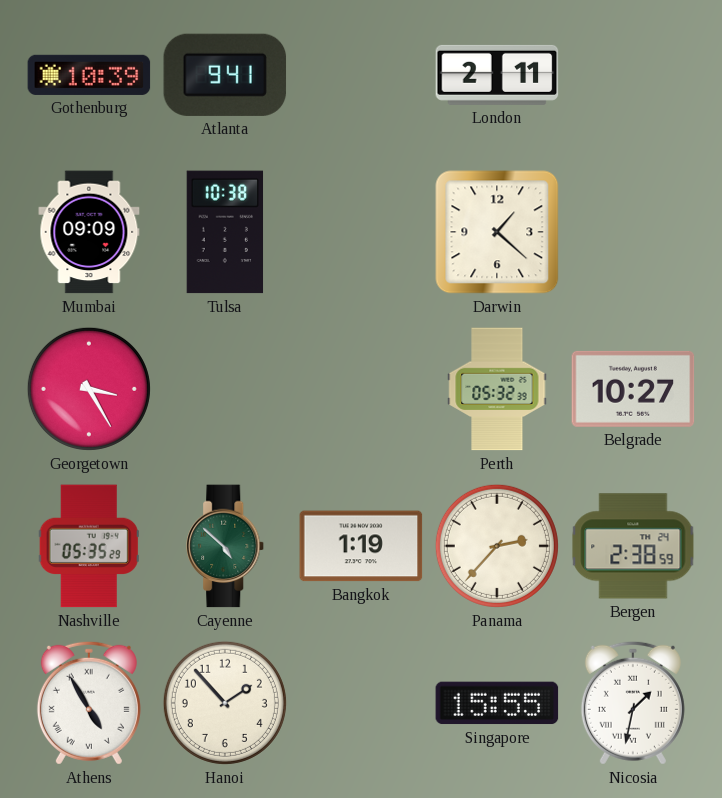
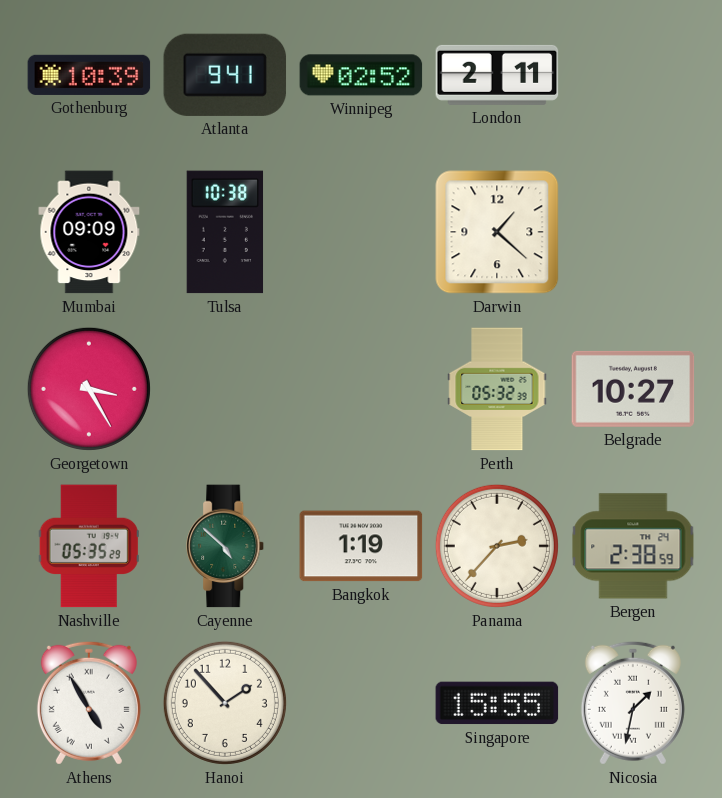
Winnipeg: none -> 02:52
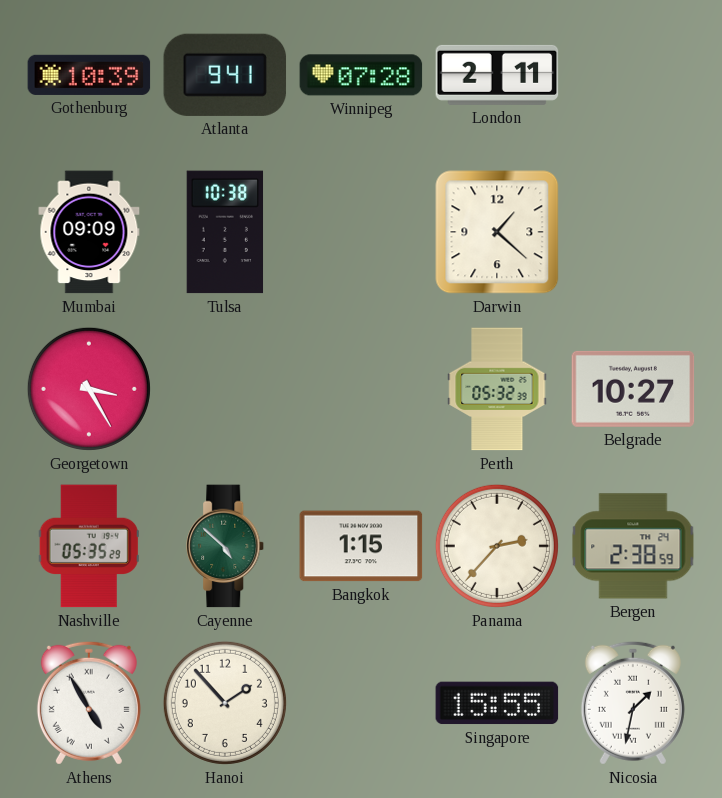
Winnipeg: 02:52 -> 07:28
Bangkok: 1:19 -> 1:15
